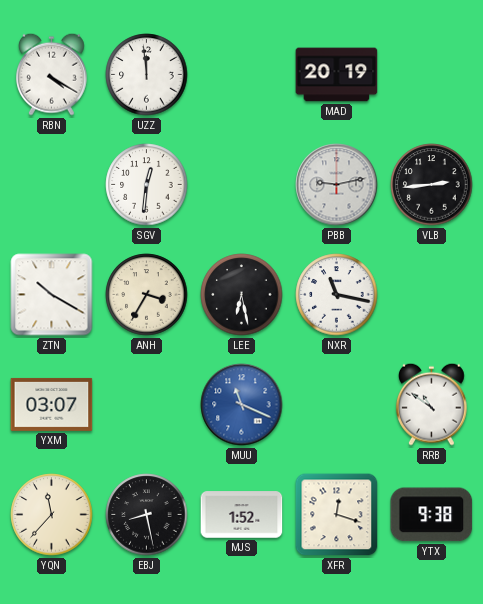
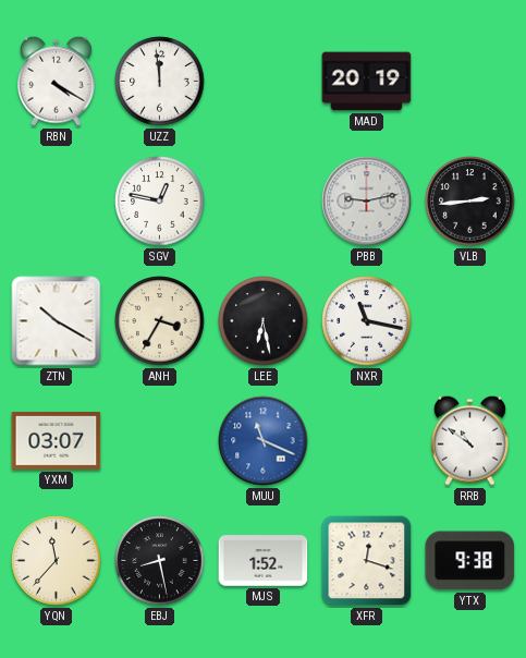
SGV: 12:31 -> 12:47
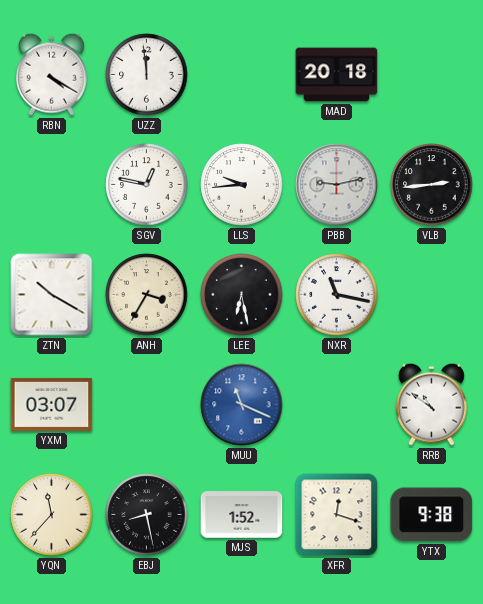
MAD: 20:19 -> 20:18
LLS: none -> 9:44
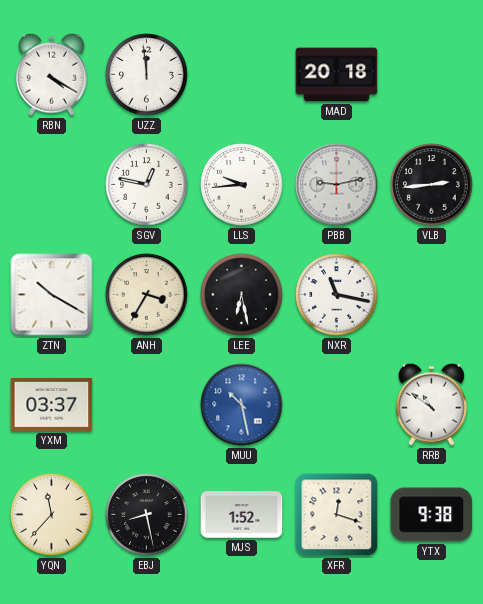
YXM: 03:07 -> 03:37
MUU: 11:19 -> 10:28
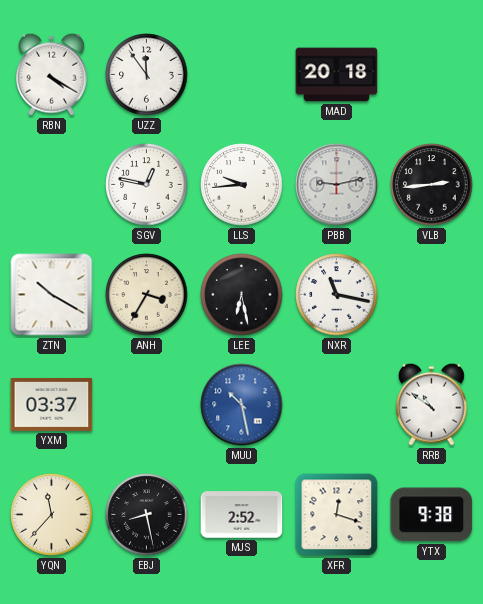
UZZ: 11:59 -> 11:54
MJS: 1:52 -> 2:52
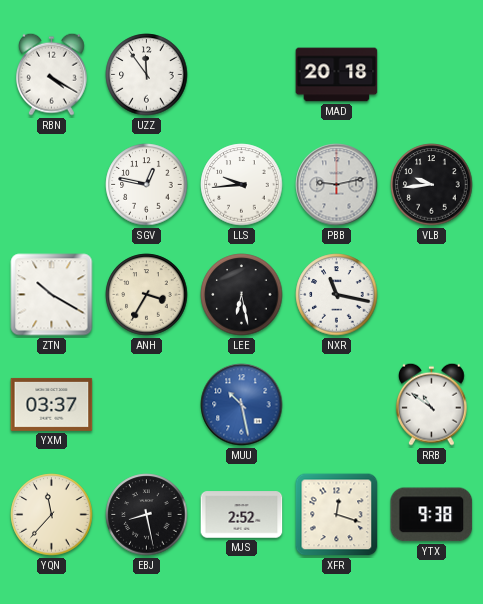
VLB: 2:44 -> 9:44
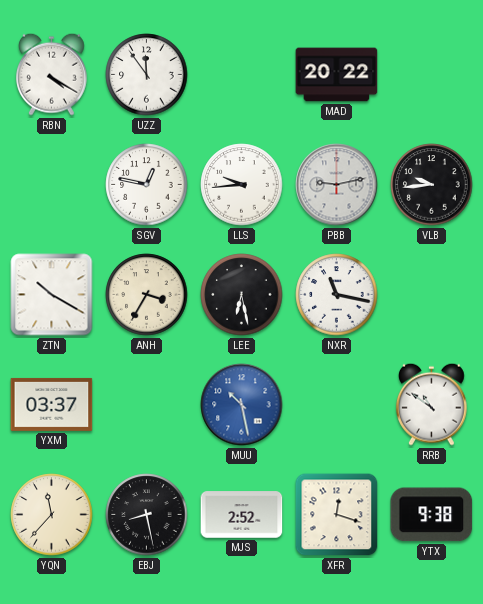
MAD: 20:18 -> 20:22
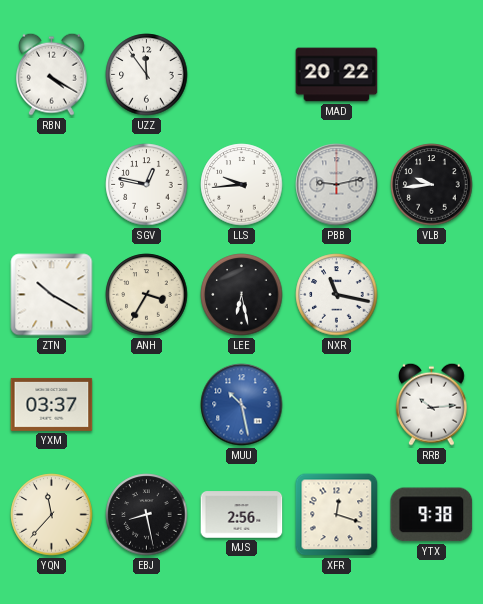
RRB: 10:51 -> 10:14
MJS: 2:52 -> 2:56
